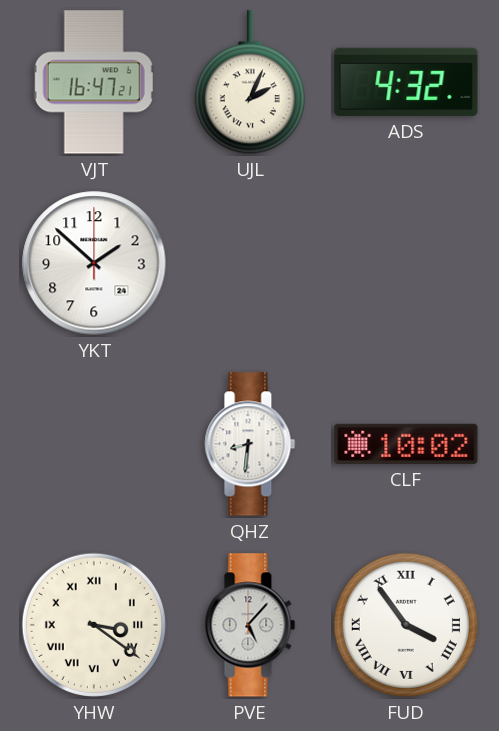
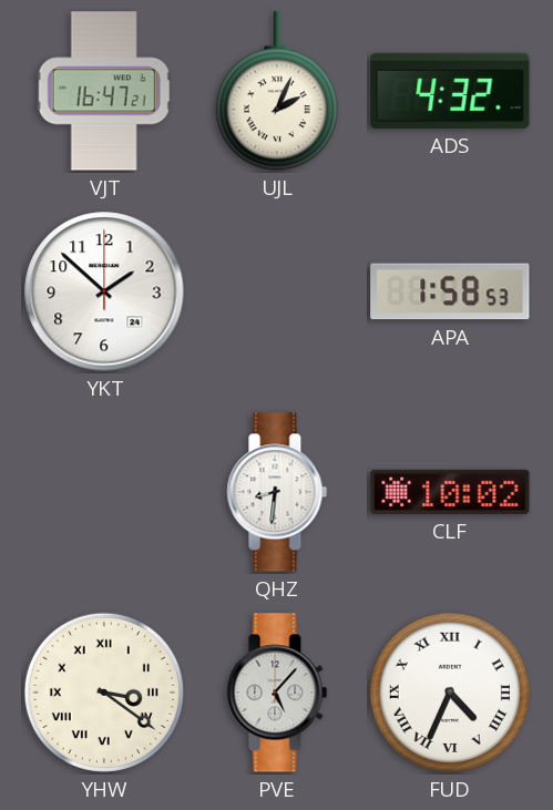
APA: none -> 1:58
FUD: 3:54 -> 4:34
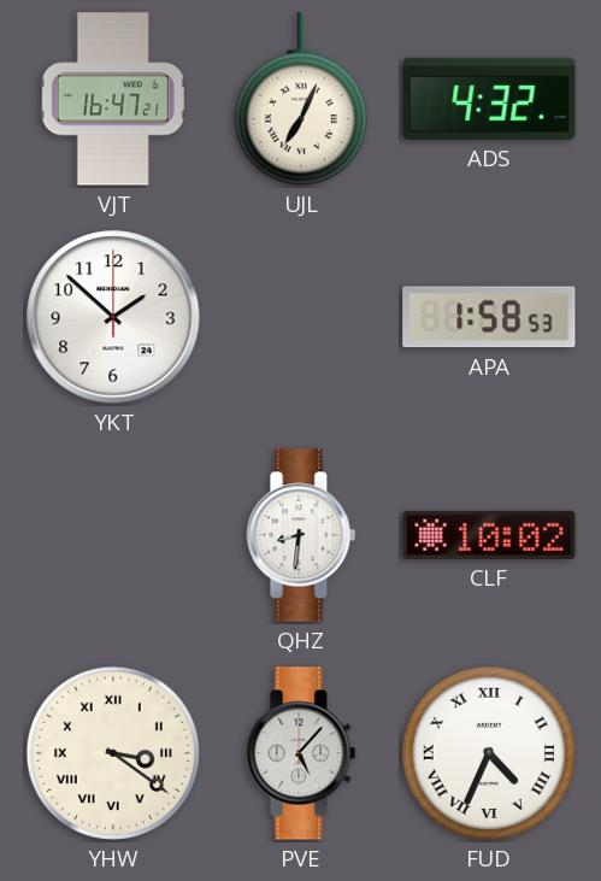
UJL: 2:04 -> 7:04
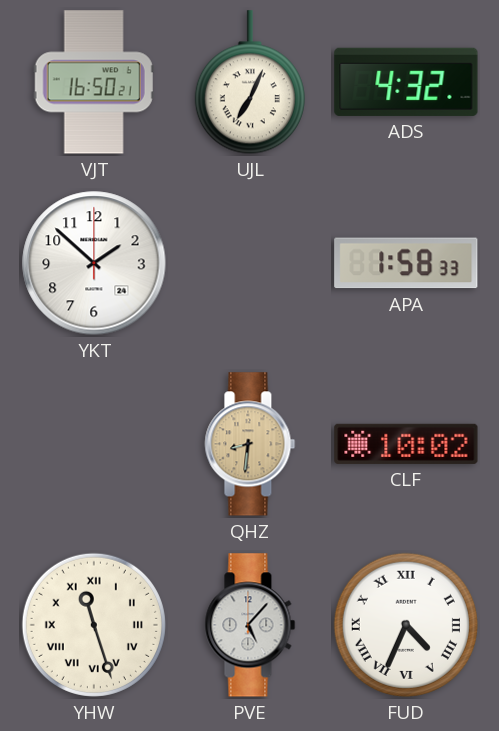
VJT: 16:47 -> 16:50
APA: 1:58:53 -> 1:58:33
QHZ dial: white -> champagne
YHW: 3:21 -> 11:27
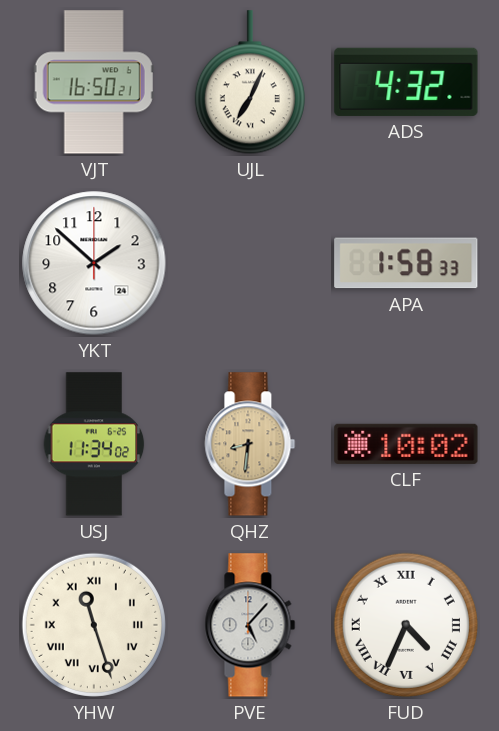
USJ: none -> 11:34
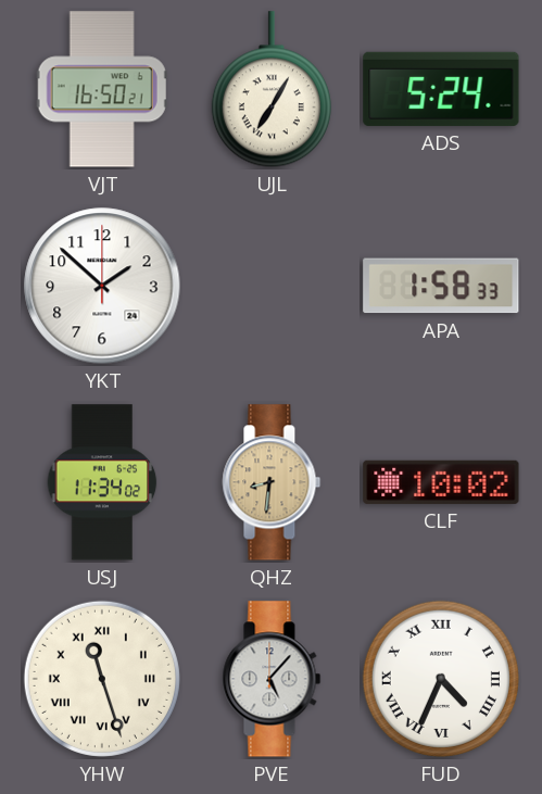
UJL: 7:04 -> 7:05
ADS: 4:32 -> 5:24
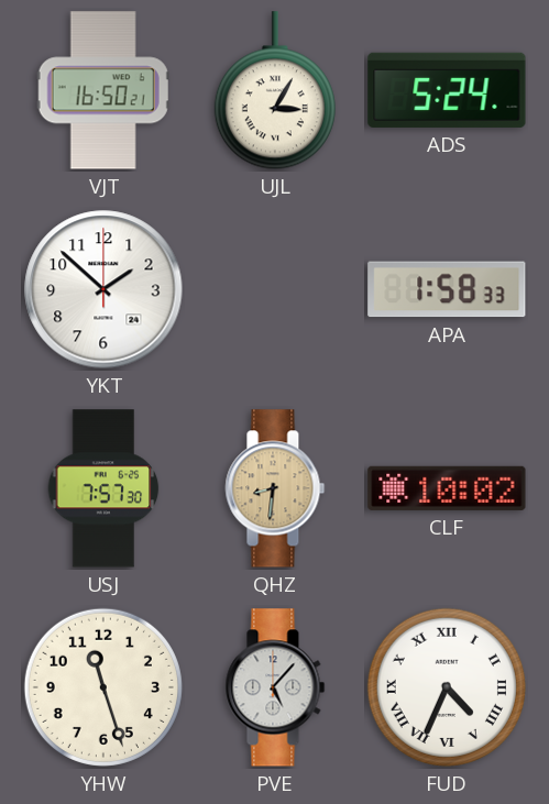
UJL: 7:05 -> 3:05
USJ: 11:34 -> 7:57
YHW numerals: Roman -> Arabic
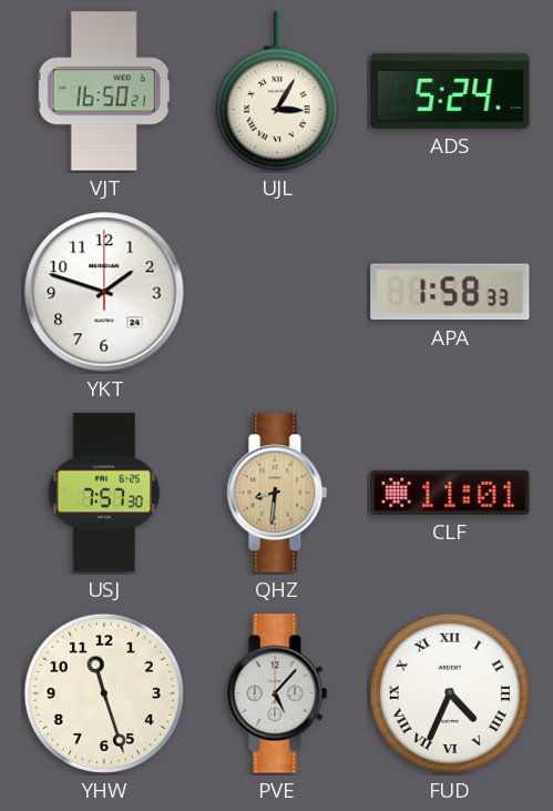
YKT: 1:52 -> 1:48
CLF: 10:02 -> 11:01
